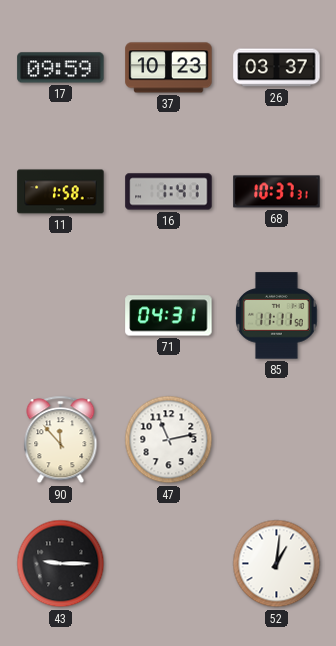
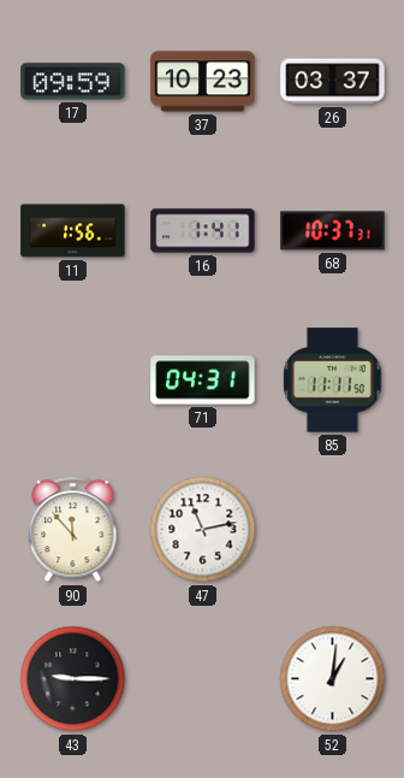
11: 1:58 -> 1:56
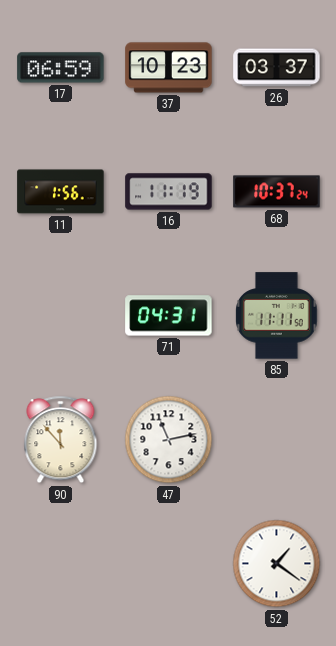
17: 09:59 -> 06:59
16: 1:41 -> 11:19
68: 10:37:31 -> 10:37:24
43: 9:15 -> none
52: 1:01 -> 1:21
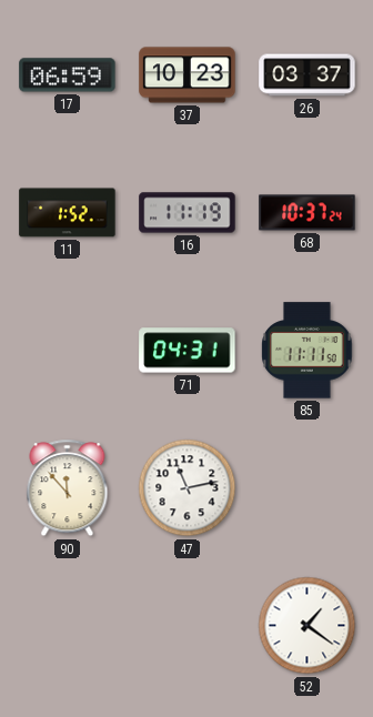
11: 1:56 -> 1:52
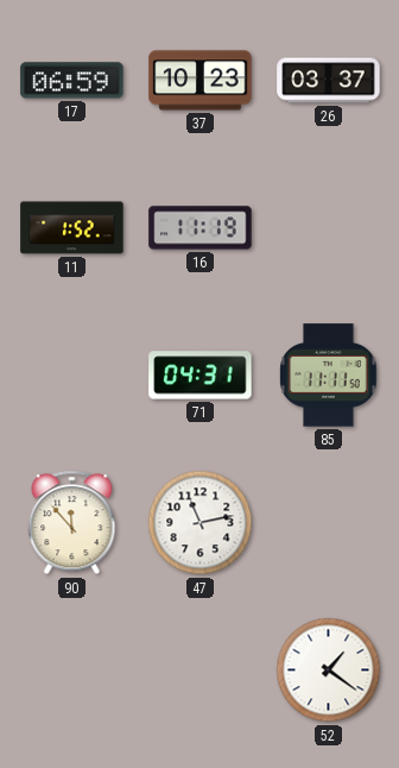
68: 10:37 -> none
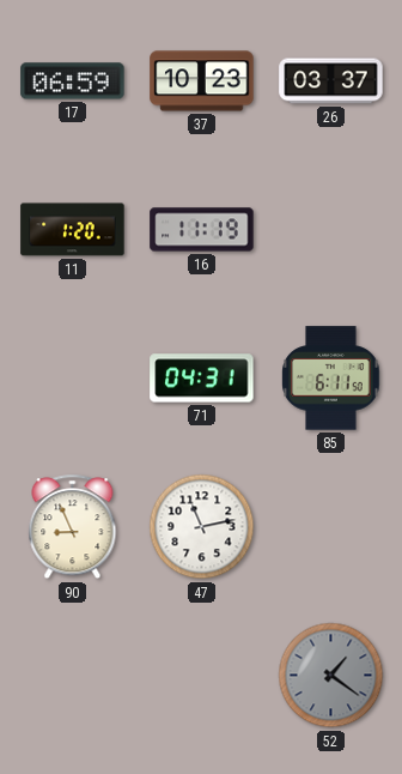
11: 1:52 -> 1:20
85: 11:11 -> 6:11
90: 11:53 -> 8:56
52 dial: white -> grey
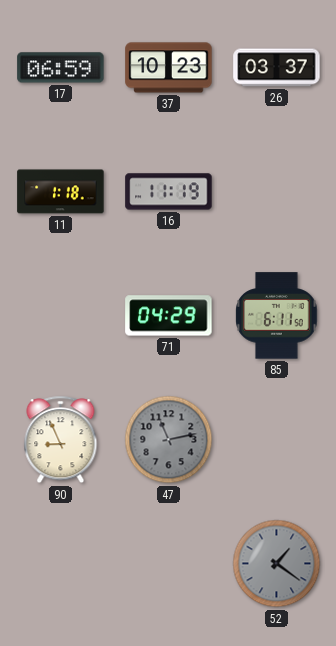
11: 1:20 -> 1:18
71: 04:31 -> 04:29
47 dial: white -> grey
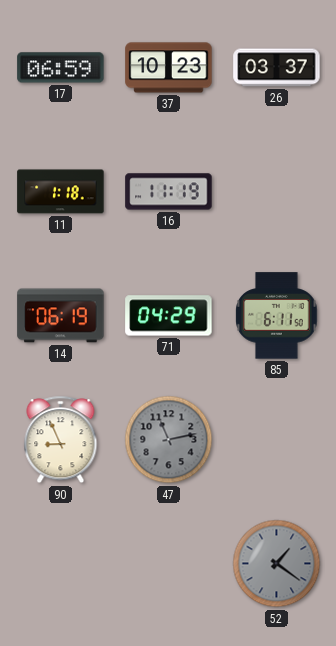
14: none -> 06:19
